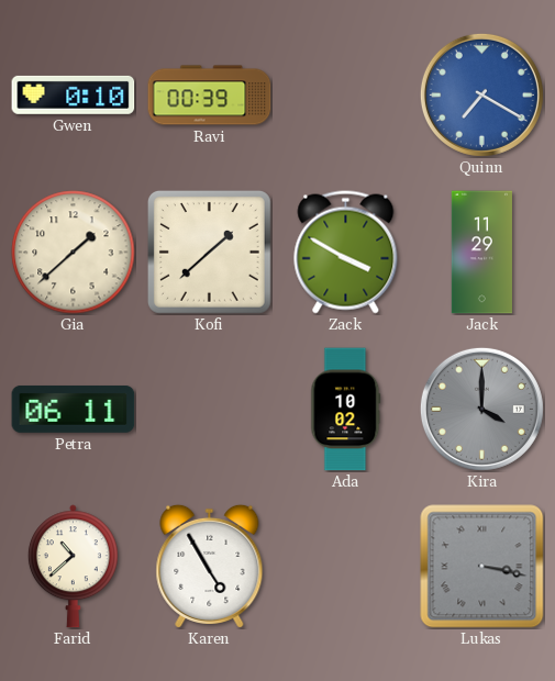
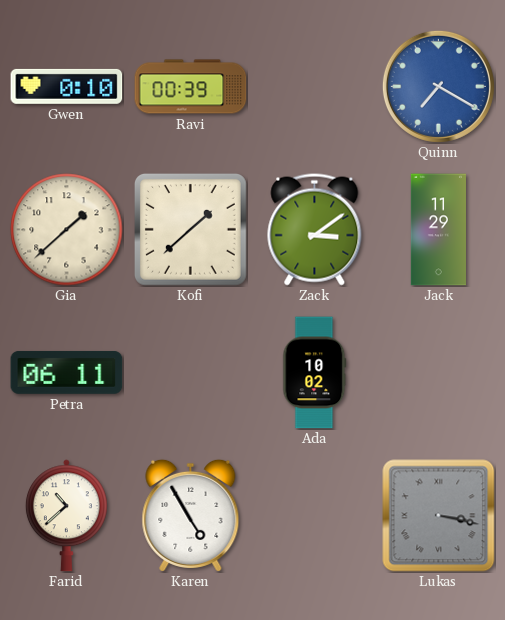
Zack: 3:50 -> 3:09
Kira: 4:00 -> none
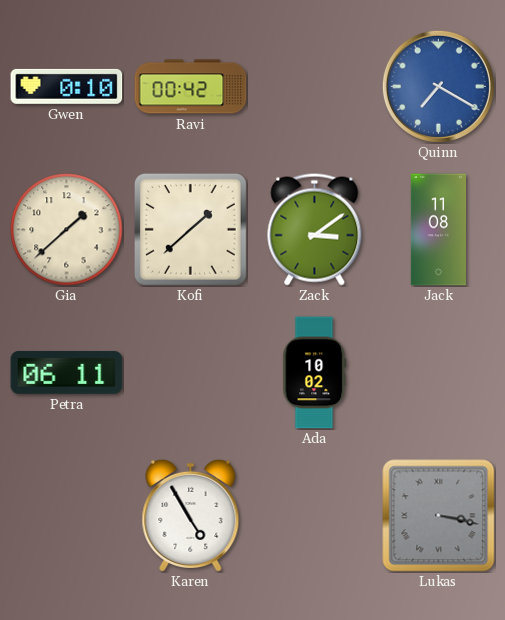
Ravi: 00:39 -> 00:42
Jack: 11:29 -> 11:08
Farid: 10:38 -> none
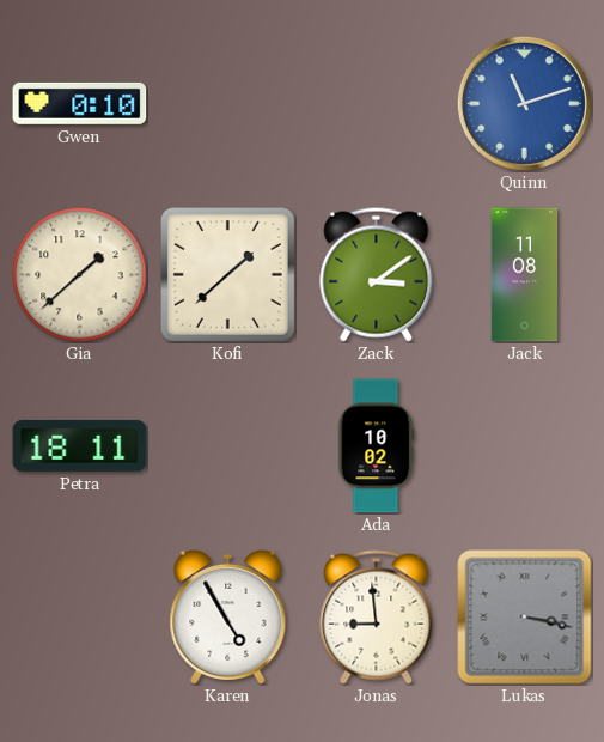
Ravi: 00:42 -> none
Quinn: 7:20 -> 11:12
Petra: 06:11 -> 18:11
Jonas: none -> 8:59
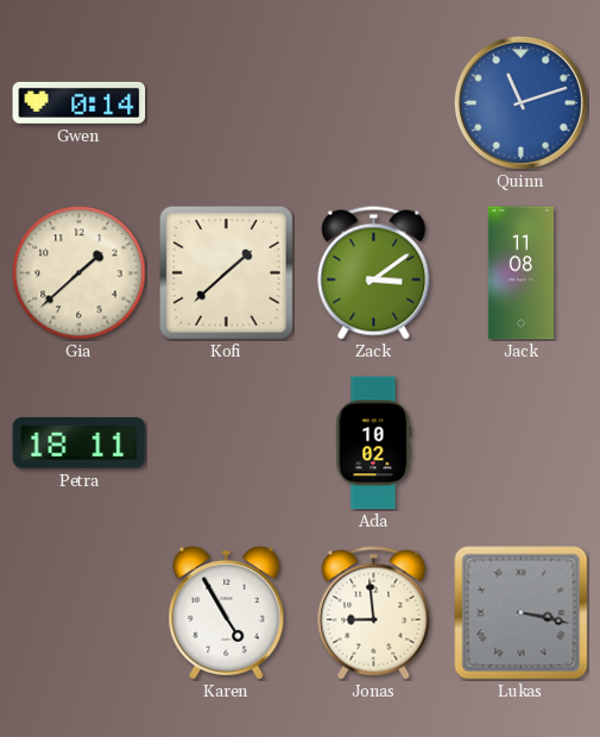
Gwen: 0:10 -> 0:14
